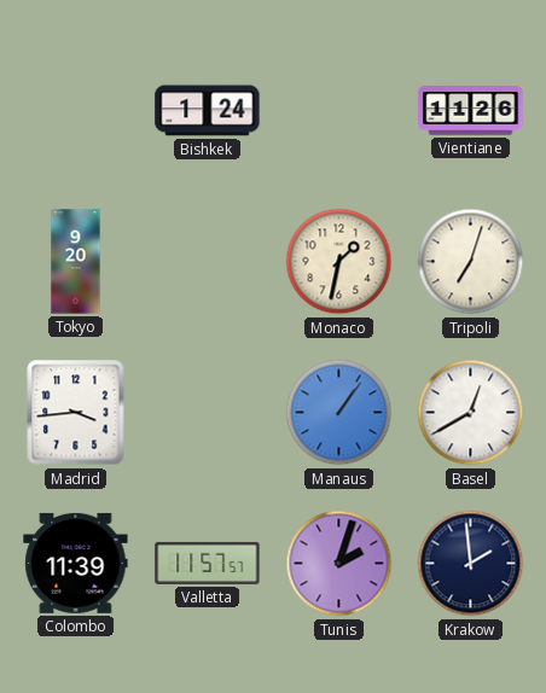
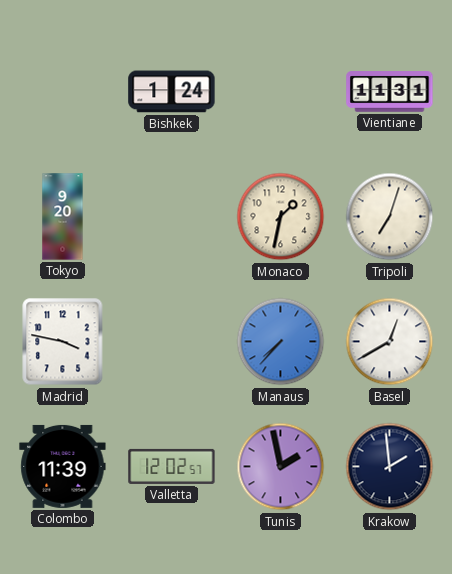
Vientiane: 11:26 -> 11:31
Madrid: 3:44 -> 3:47
Manaus: 1:06 -> 7:37
Valletta: 11:57 -> 12:02
Tunis: 2:03 -> 1:58
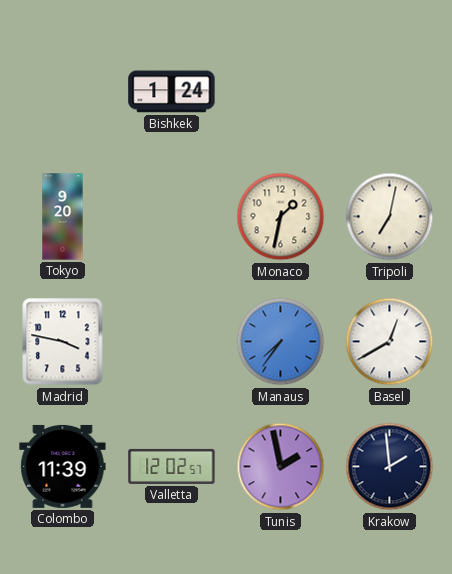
Vientiane: 11:31 -> none
Tripoli: 7:03 -> 7:02
Manaus: 7:37 -> 7:36
